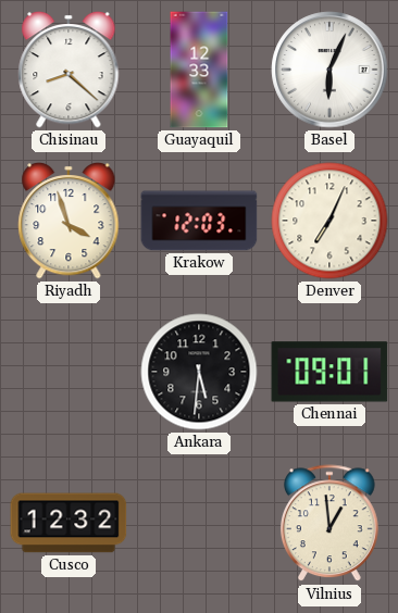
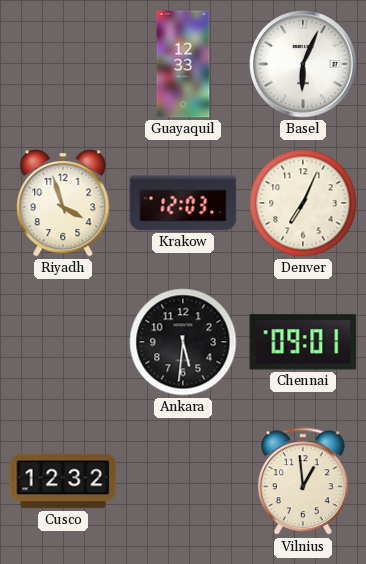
Chisinau: 8:22 -> none
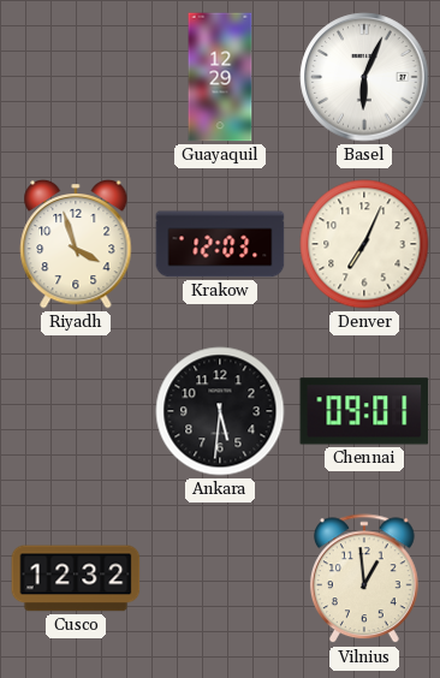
Guayaquil: 12:33 -> 12:29
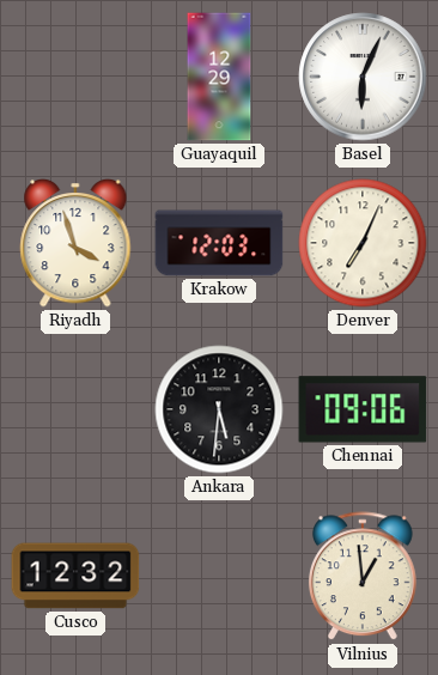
Chennai: 09:01 -> 09:06
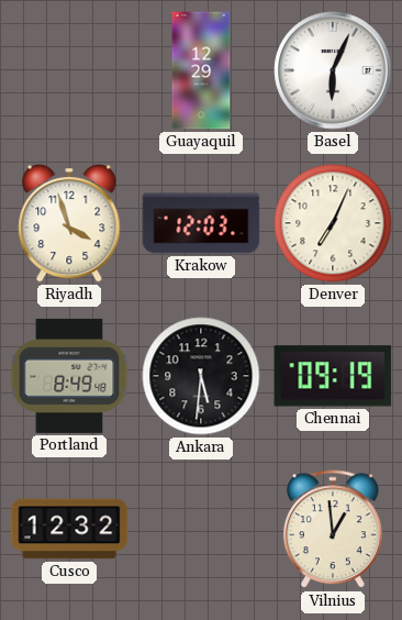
Portland: none -> 8:49
Chennai: 09:06 -> 09:19
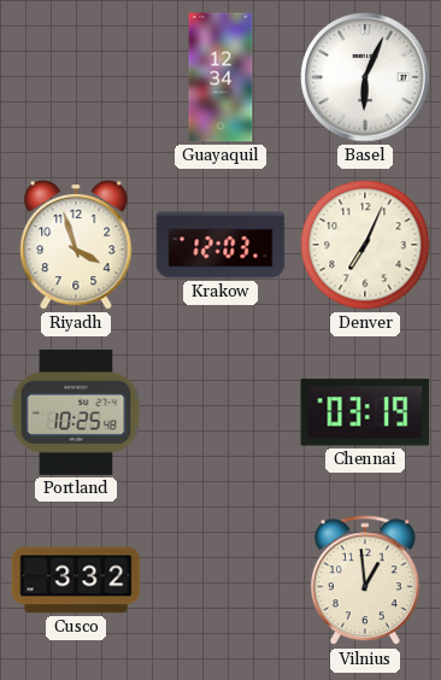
Guayaquil: 12:29 -> 12:34
Portland: 8:49 -> 10:25
Ankara: 5:31 -> none
Chennai: 09:19 -> 03:19
Cusco: 12:32 -> 3:32
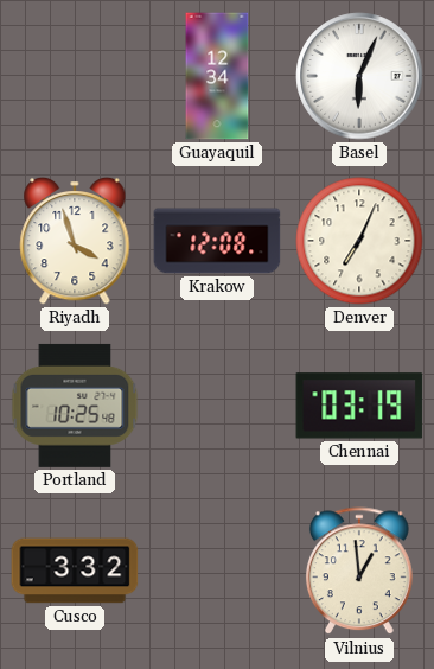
Krakow: 12:03 -> 12:08
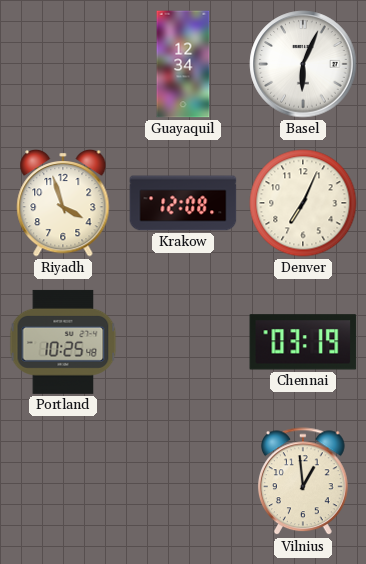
Cusco: 3:32 -> none
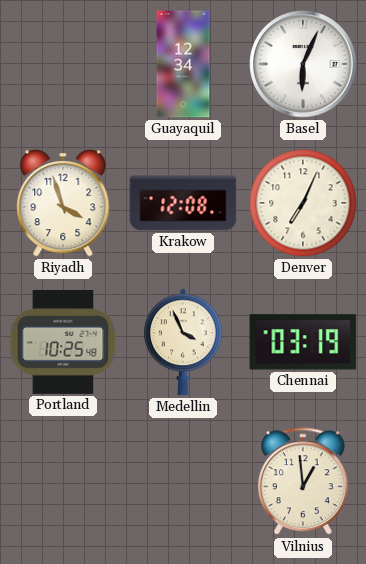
Medellin: none -> 3:56
